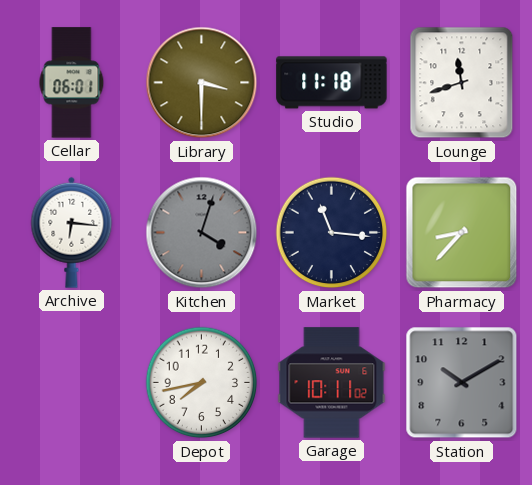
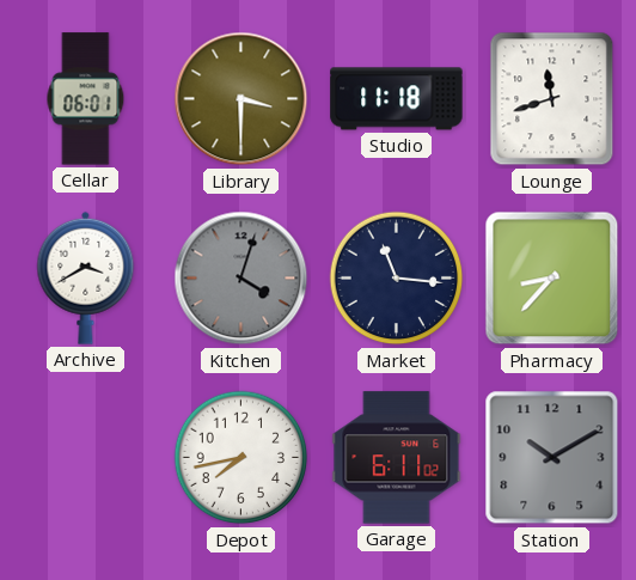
Archive: 6:16 -> 3:40
Garage: 10:11 -> 6:11
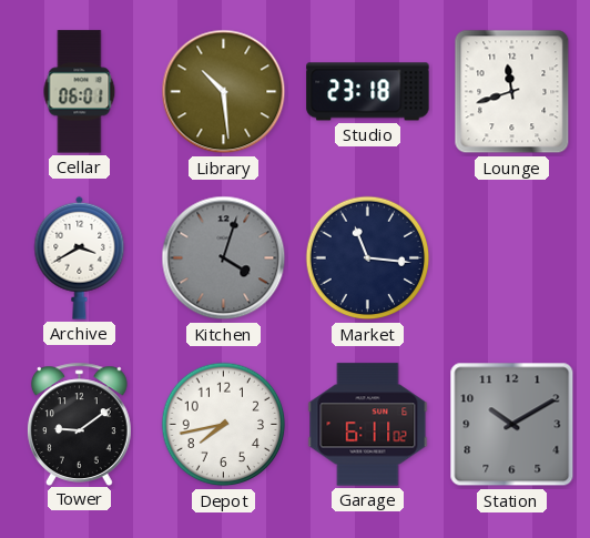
Library: 3:30 -> 10:29
Studio: 11:18 -> 23:18
Pharmacy: 8:37 -> none
Tower: none -> 9:09
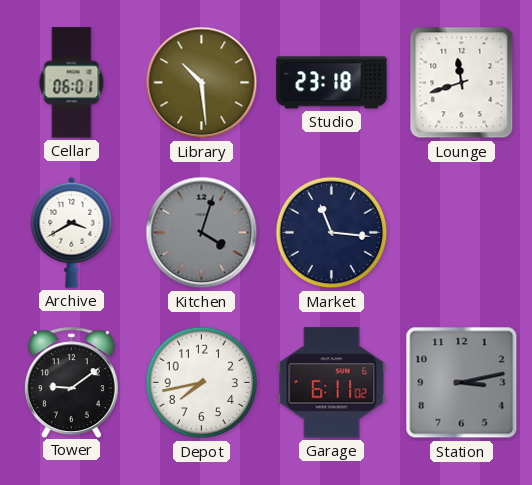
Station: 10:10 -> 3:13
